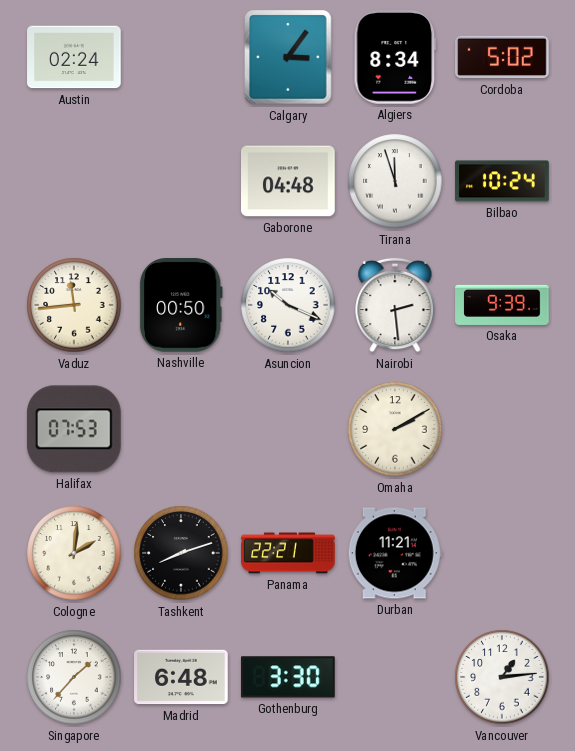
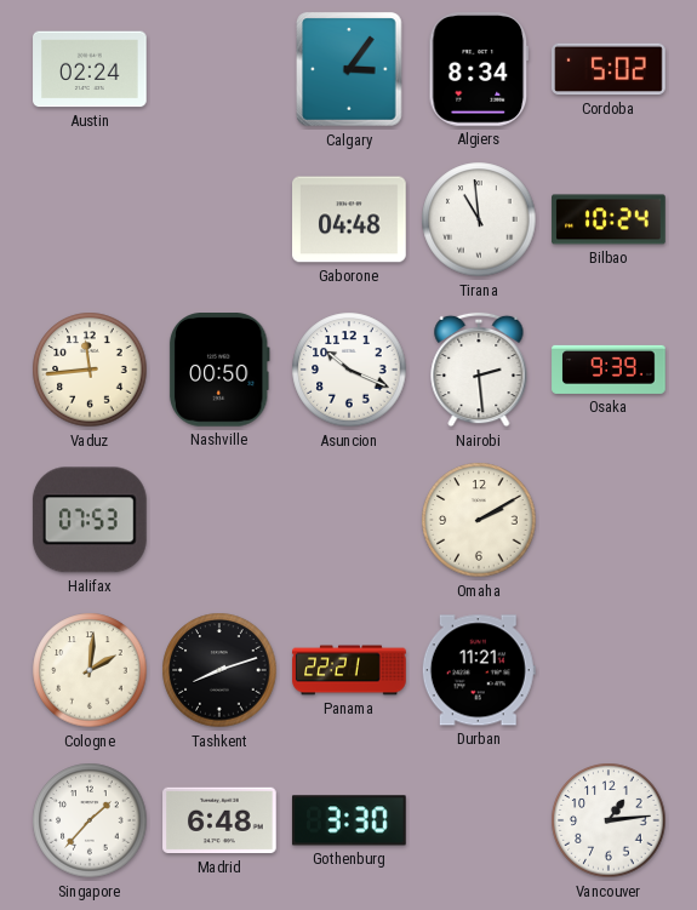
Tirana: 11:57 -> 10:59
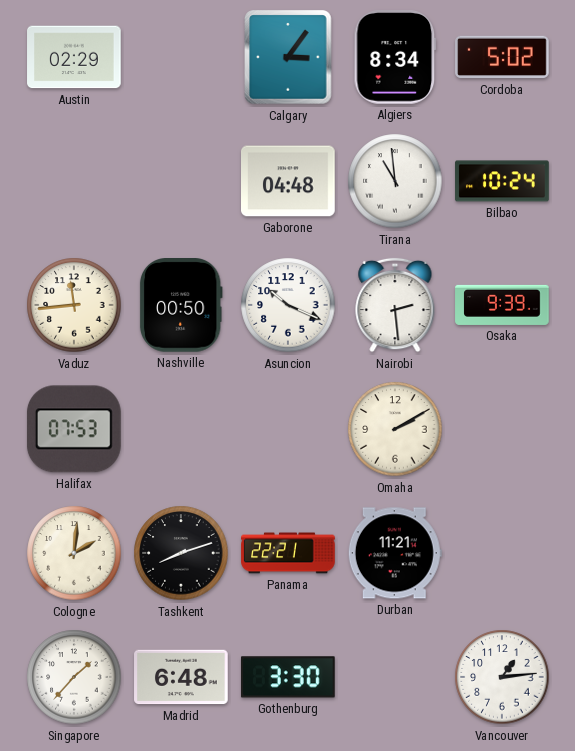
Austin: 02:24 -> 02:29
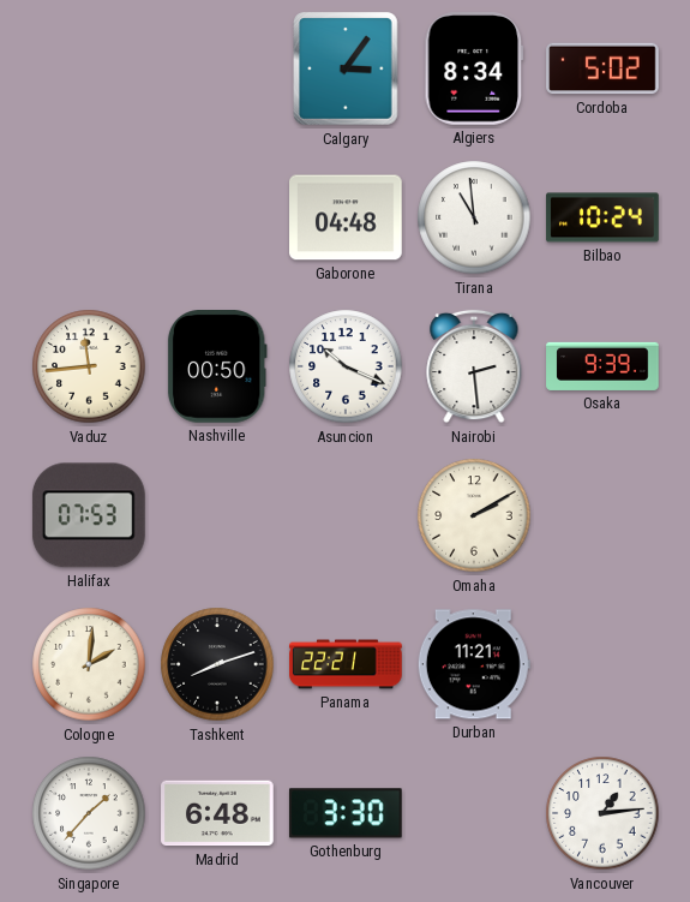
Austin: 02:29 -> none
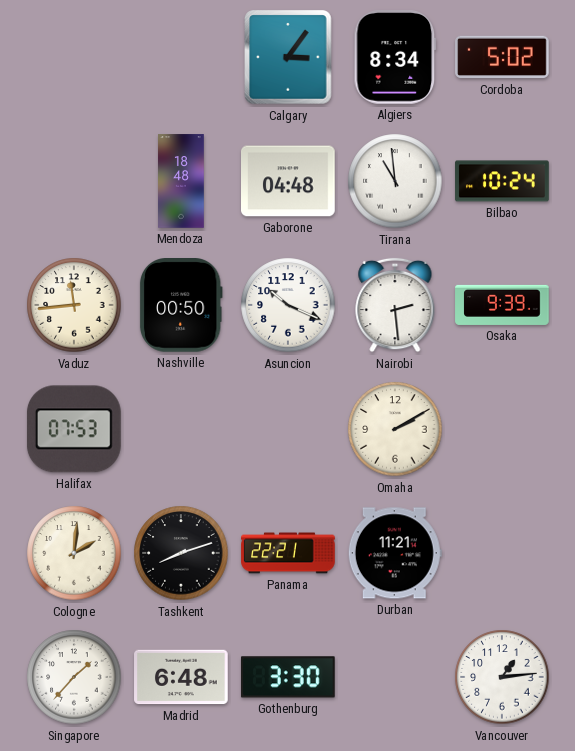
Mendoza: none -> 18:48
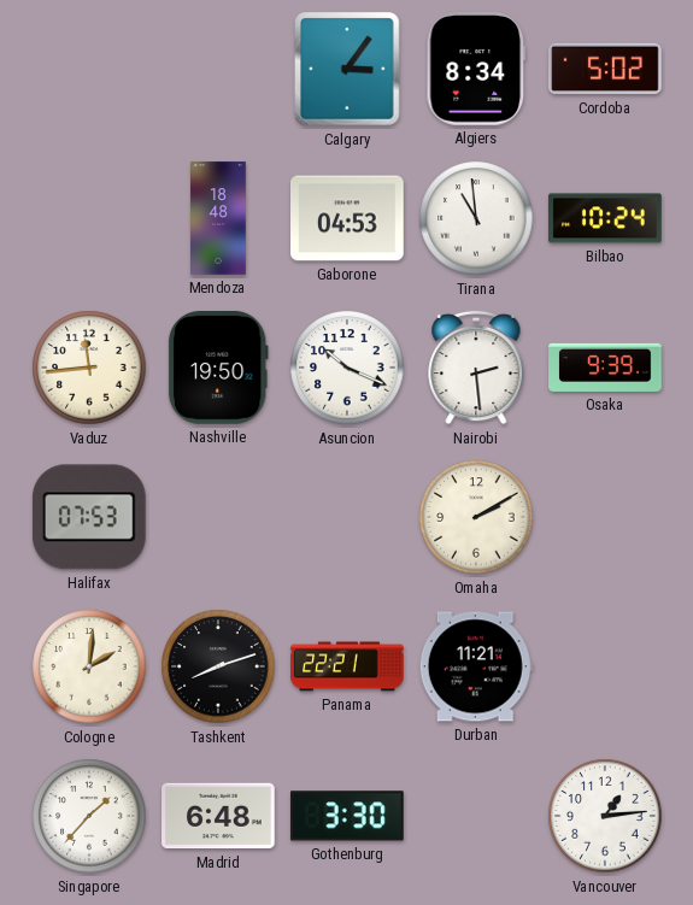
Gaborone: 04:48 -> 04:53
Nashville: 00:50 -> 19:50
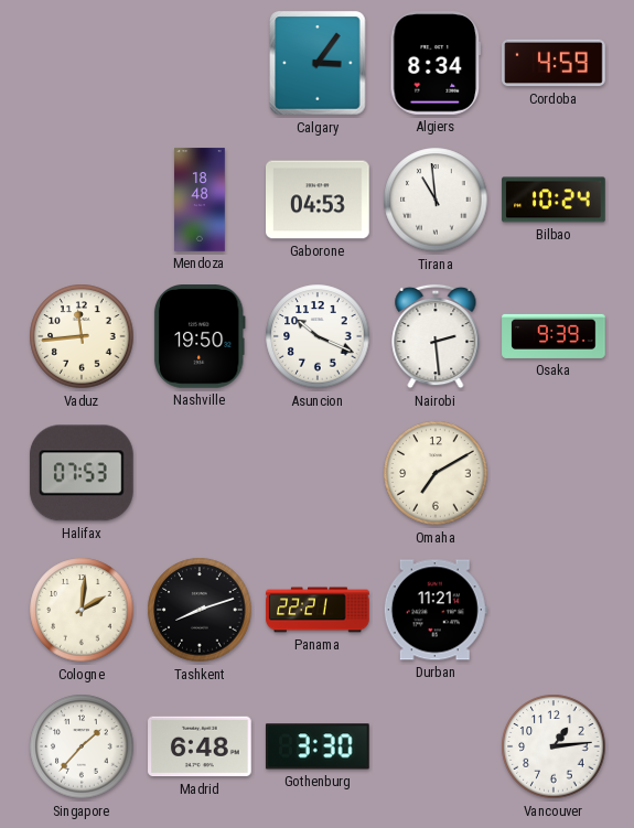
Cordoba: 5:02 -> 4:59
Omaha: 2:10 -> 7:10
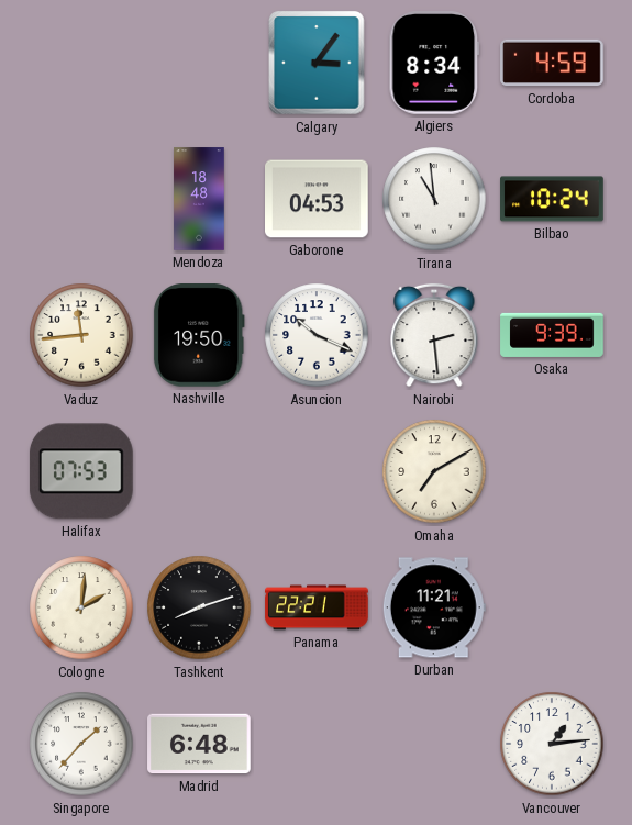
Gothenburg: 3:30 -> none
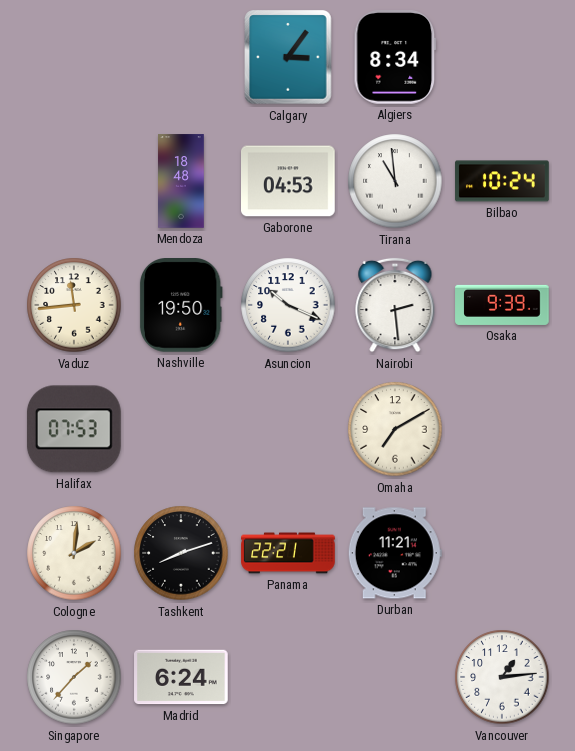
Cordoba: 4:59 -> none
Madrid: 6:48 -> 6:24
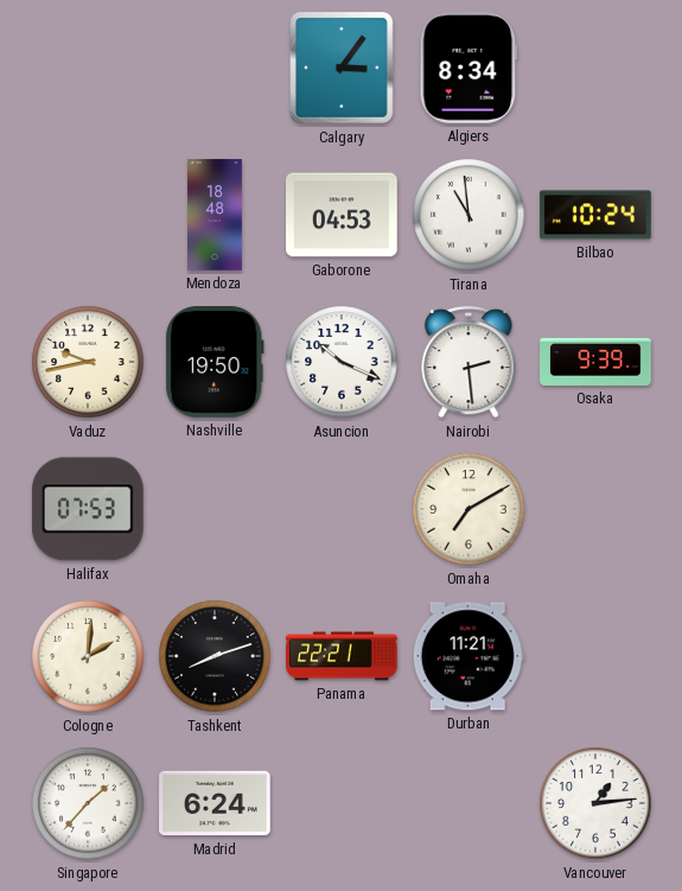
Vaduz: 11:44 -> 9:43
